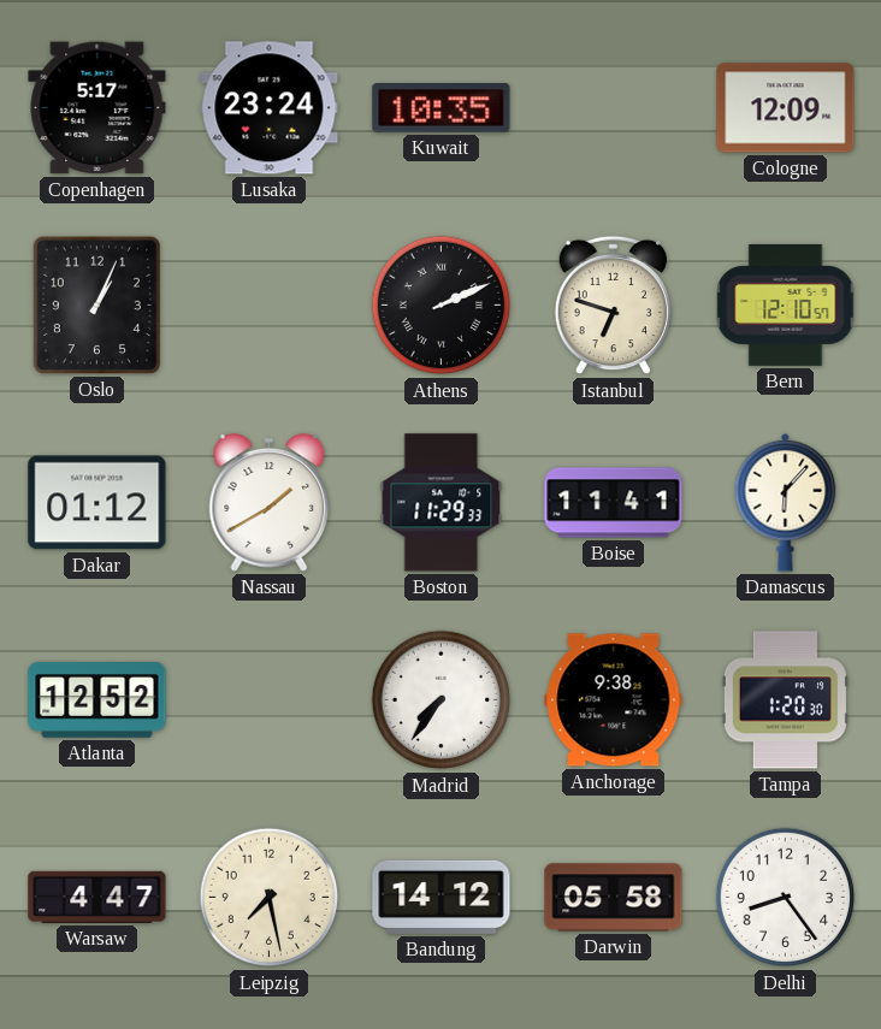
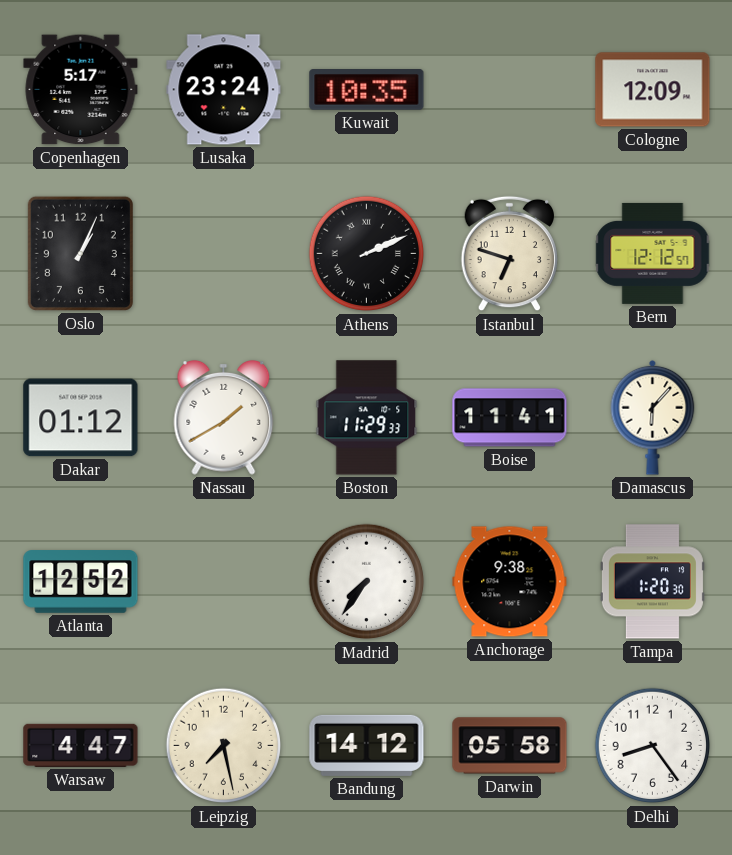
Bern: 12:10 -> 12:12
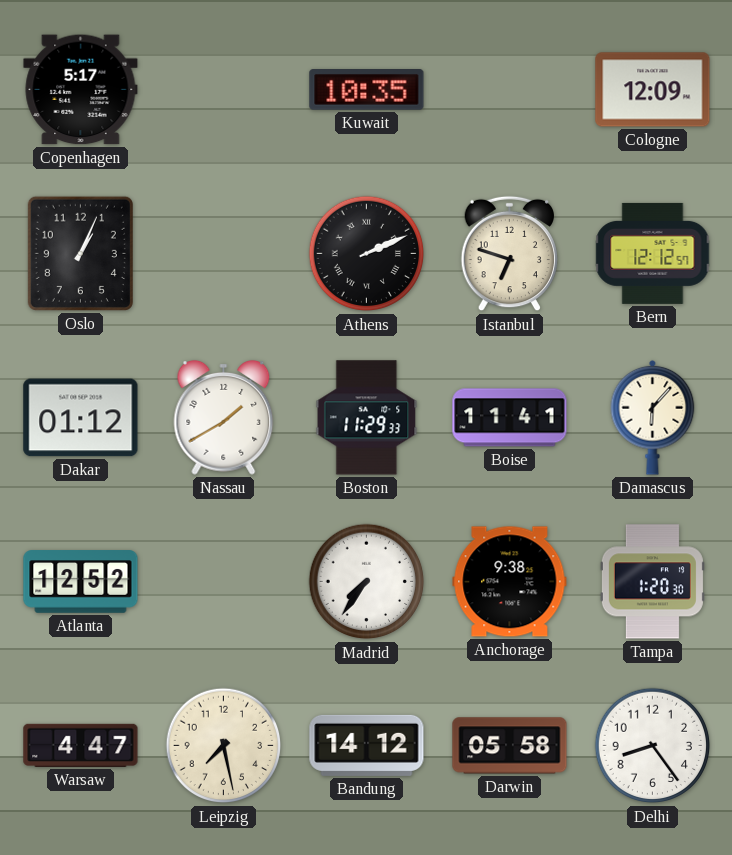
Lusaka: 23:24 -> none
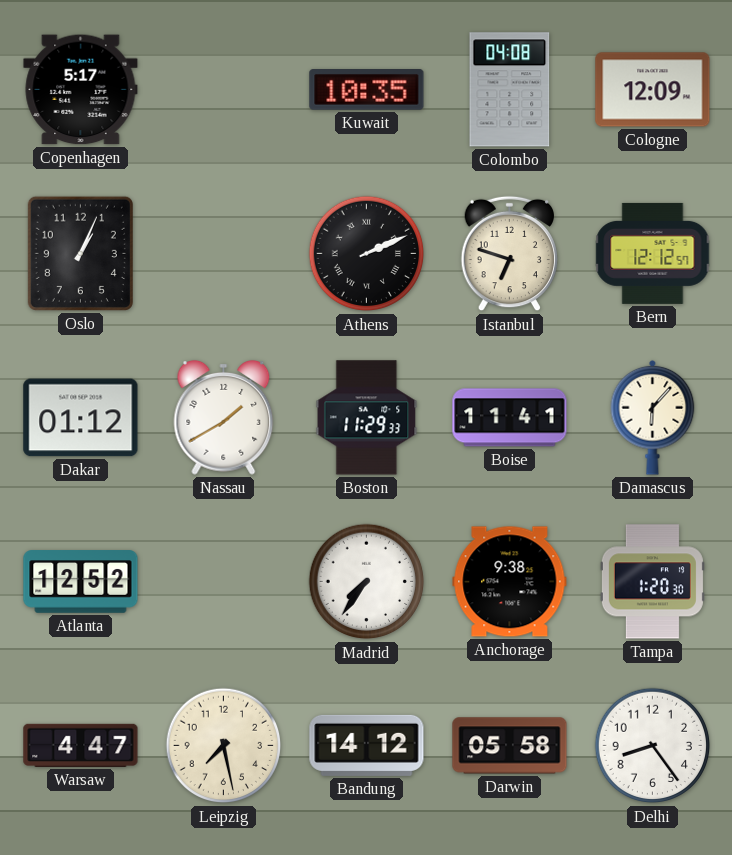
Colombo: none -> 04:08
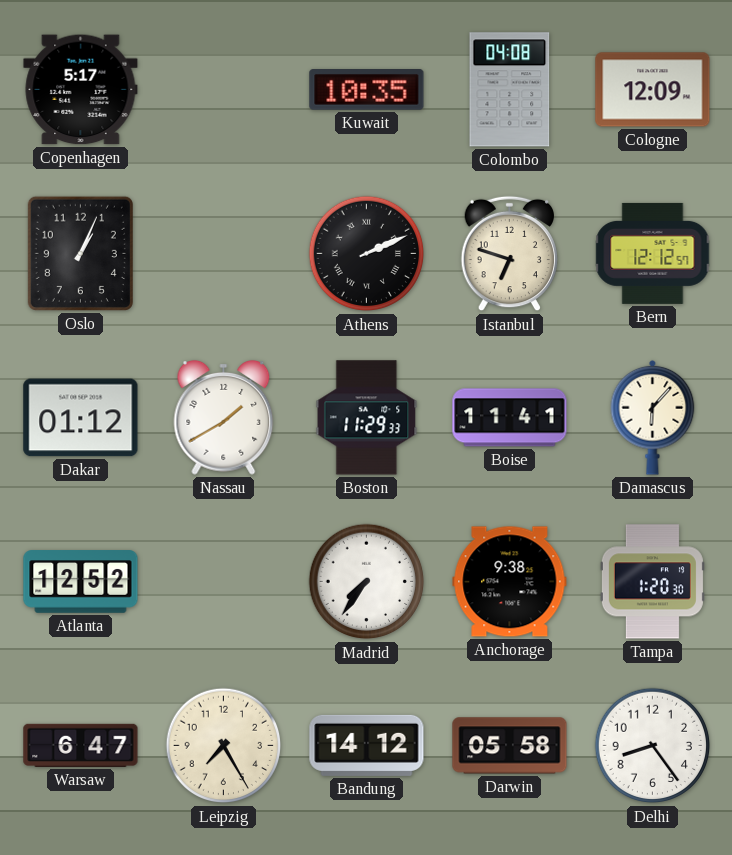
Warsaw: 4:47 -> 6:47
Leipzig: 7:28 -> 7:25
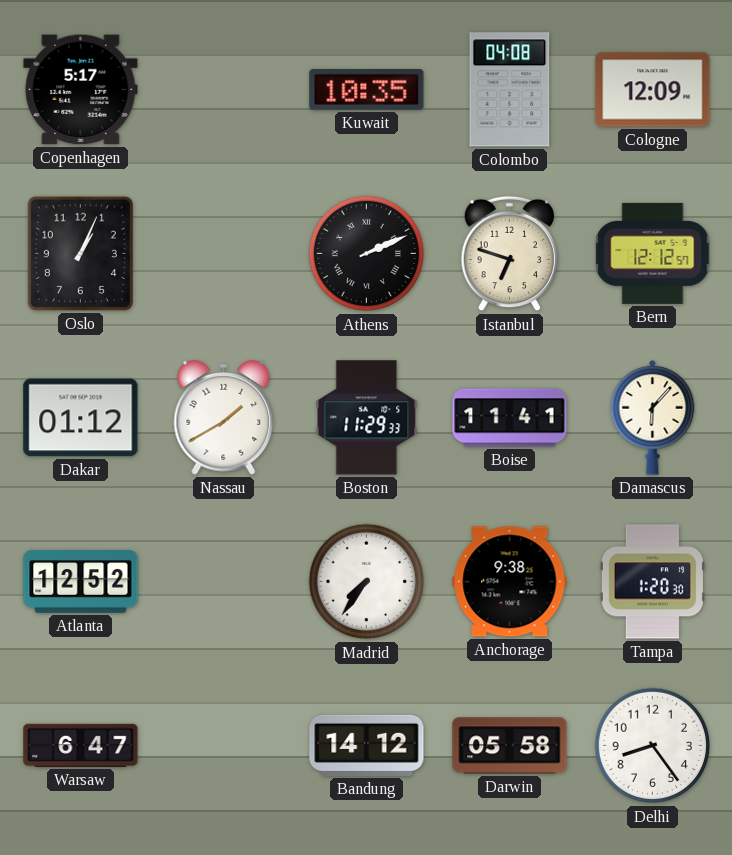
Leipzig: 7:25 -> none
